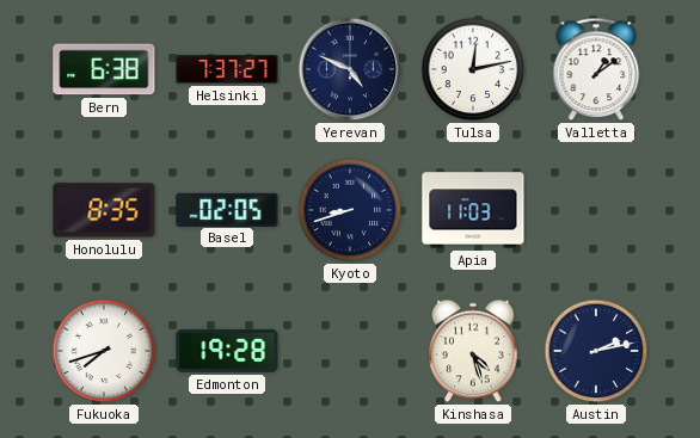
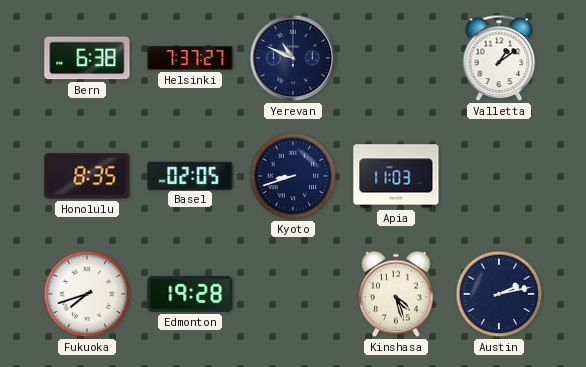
Yerevan: 4:49 -> 10:49
Tulsa: 12:13 -> none
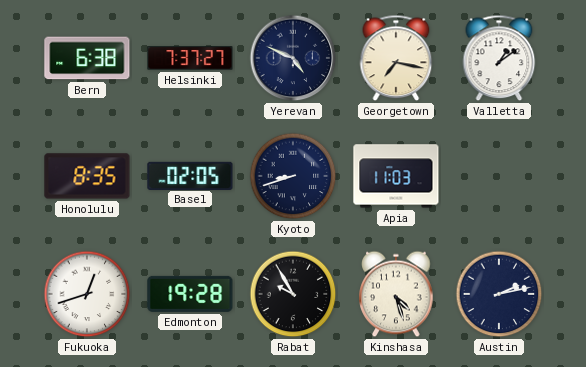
Yerevan: 10:49 -> 4:49
Georgetown: none -> 7:17
Fukuoka: 7:42 -> 12:42
Rabat: none -> 9:55
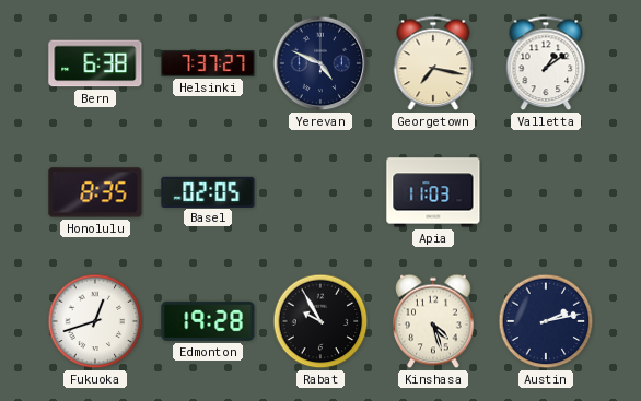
Kyoto: 8:42 -> none
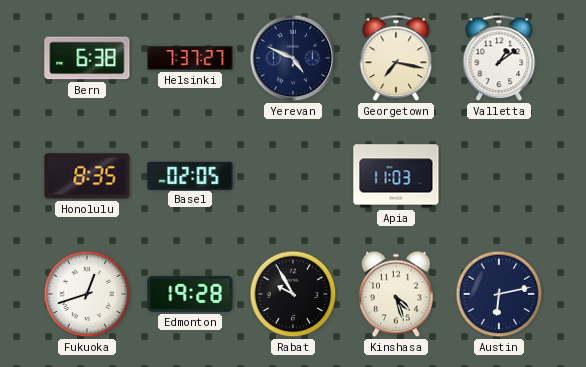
Austin: 2:13 -> 6:13
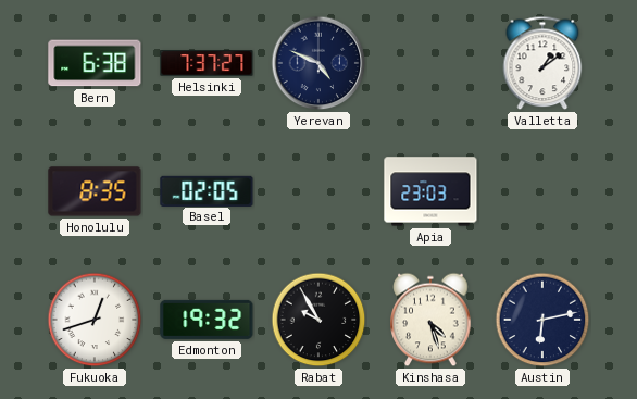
Georgetown: 7:17 -> none
Apia: 11:03 -> 23:03
Edmonton: 19:28 -> 19:32
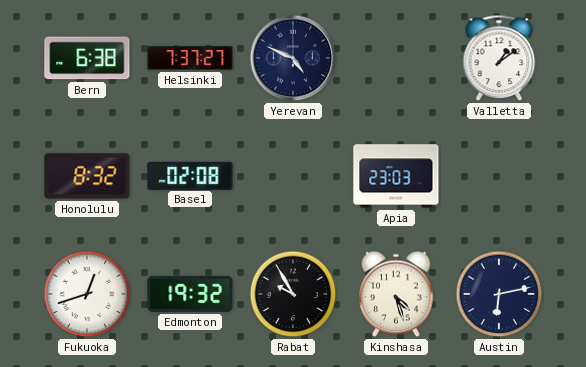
Honolulu: 8:35 -> 8:32
Basel: 02:05 -> 02:08
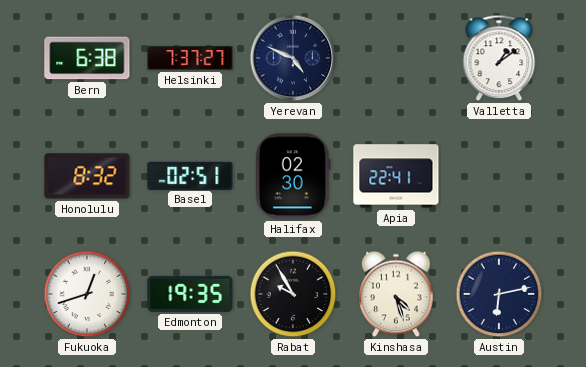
Basel: 02:08 -> 02:51
Halifax: none -> 02:30
Apia: 23:03 -> 22:41
Edmonton: 19:32 -> 19:35
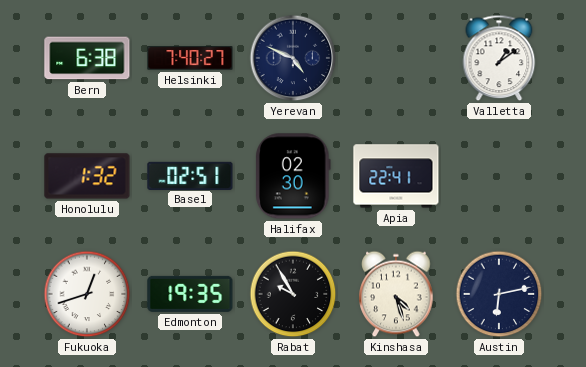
Helsinki: 7:37 -> 7:40
Honolulu: 8:32 -> 1:32
